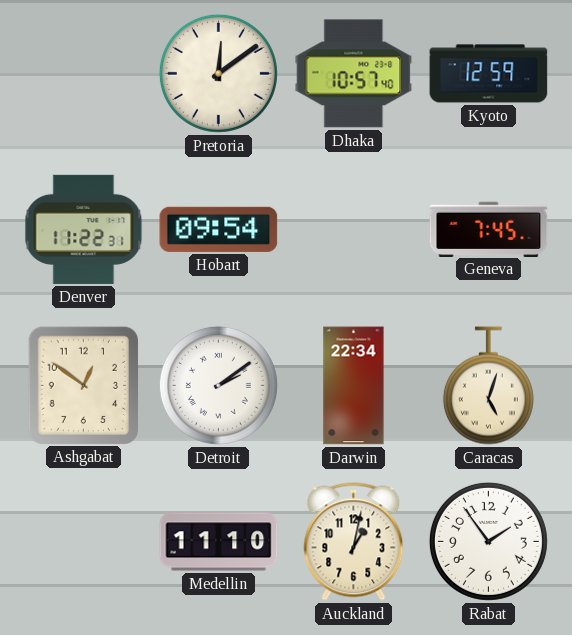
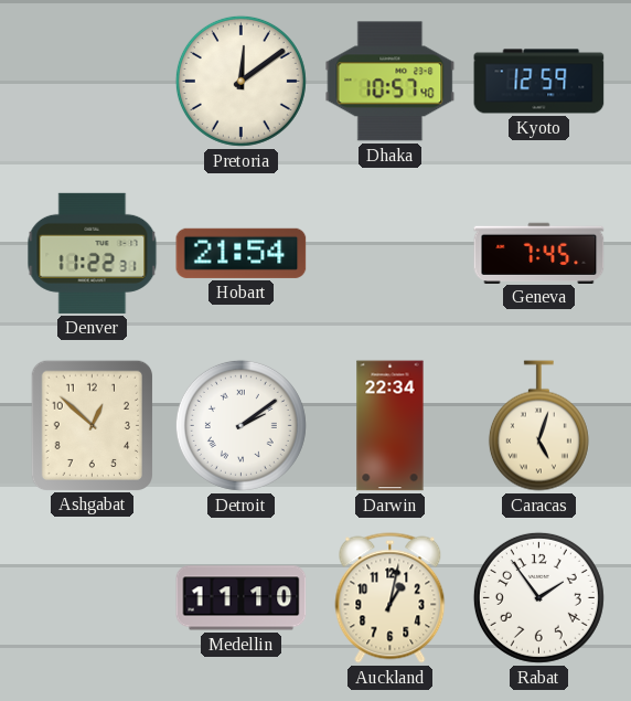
Hobart: 09:54 -> 21:54
Ashgabat: 12:51 -> 12:52
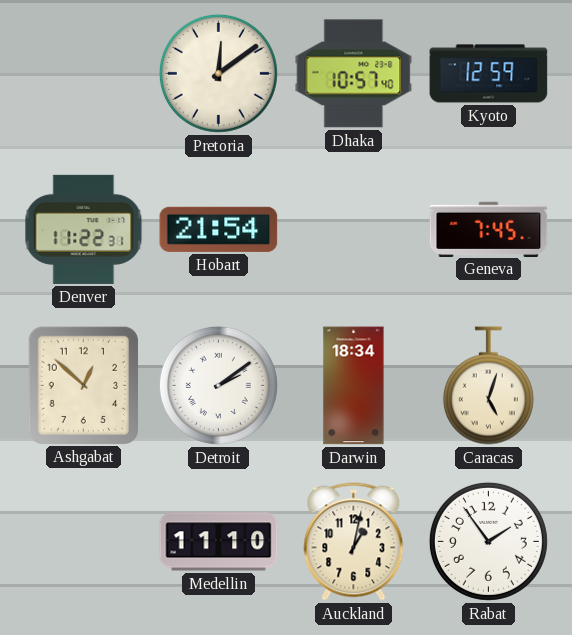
Darwin: 22:34 -> 18:34
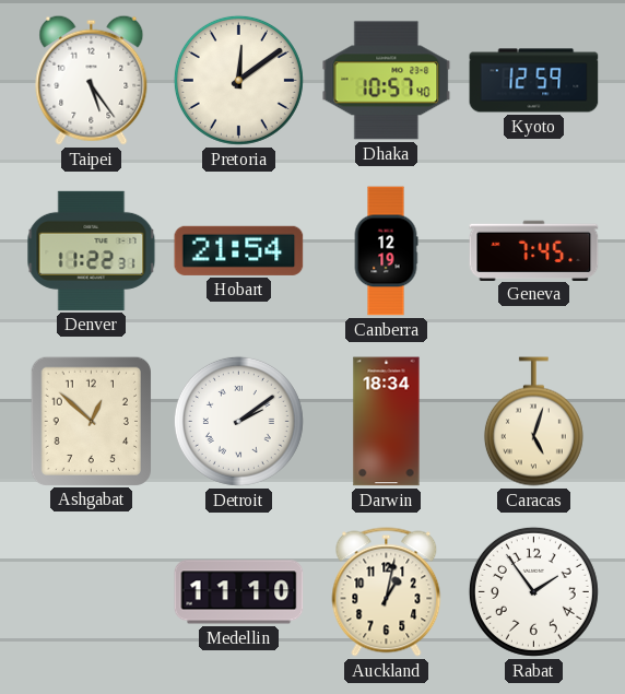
Taipei: none -> 5:24
Canberra: none -> 12:19
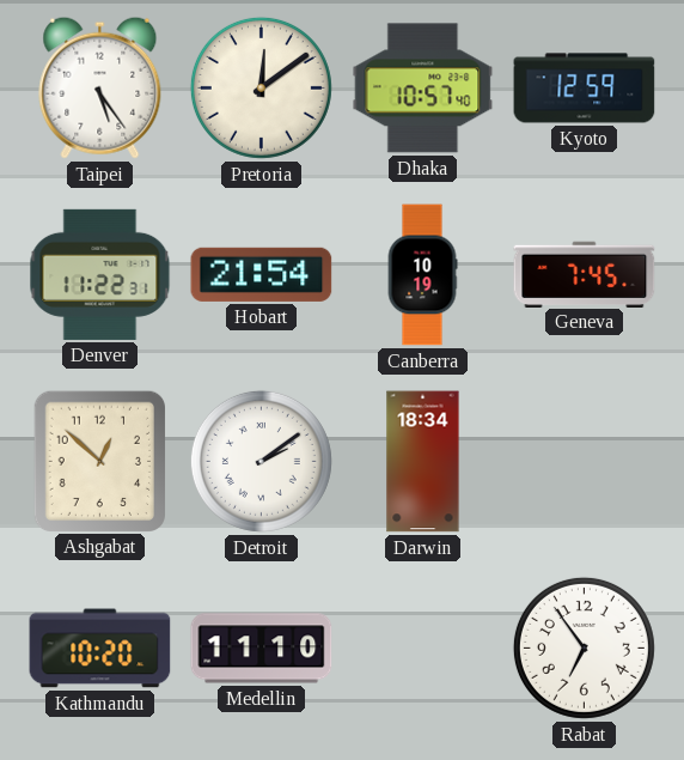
Canberra: 12:19 -> 10:19
Caracas: 5:03 -> none
Kathmandu: none -> 10:20
Auckland: 1:02 -> none
Rabat: 1:54 -> 6:54
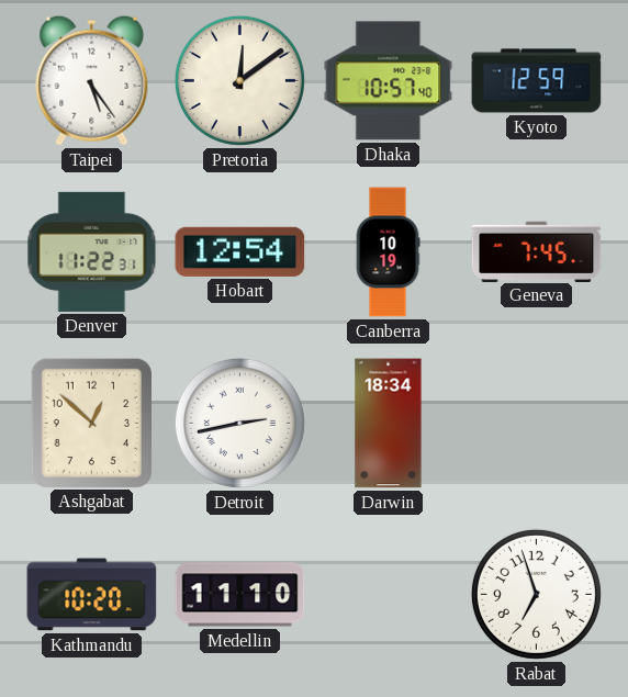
Hobart: 21:54 -> 12:54
Detroit: 2:09 -> 2:43
Rabat: 6:54 -> 6:57
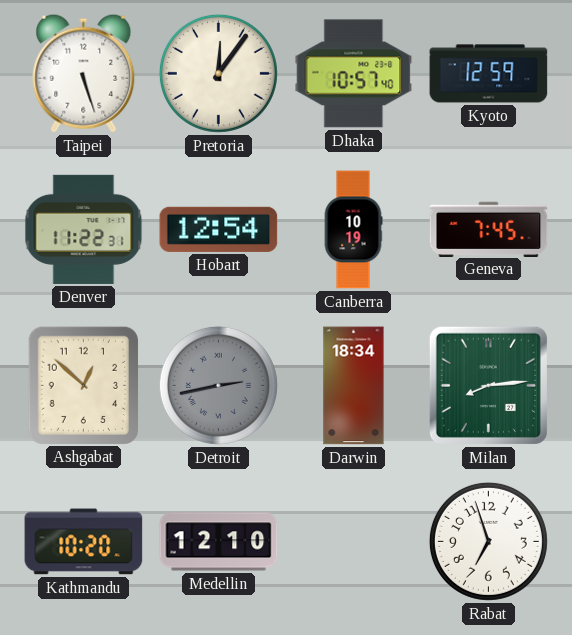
Taipei: 5:24 -> 5:27
Pretoria: 12:09 -> 12:06
Detroit dial: white -> grey
Milan: none -> 8:14
Medellin: 11:10 -> 12:10
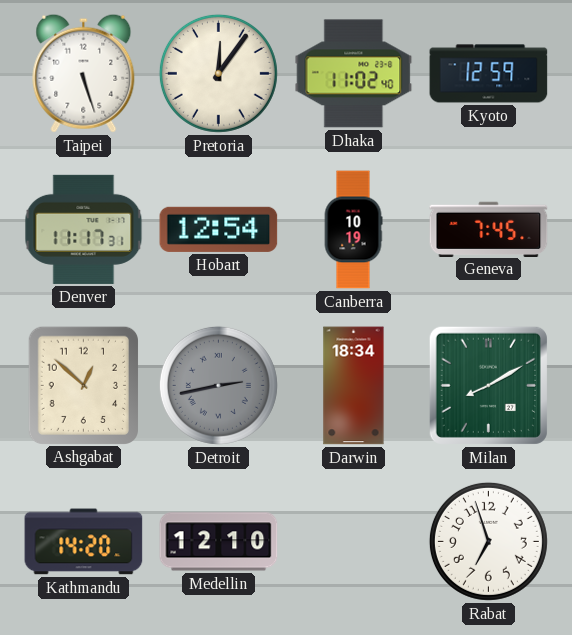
Dhaka: 10:57 -> 11:02
Denver: 11:22 -> 11:17
Milan: 8:14 -> 8:10
Kathmandu: 10:20 -> 14:20
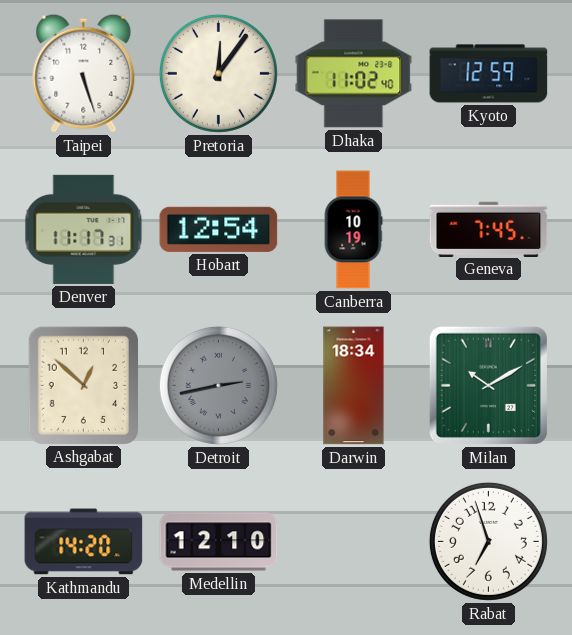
Milan: 8:10 -> 10:10
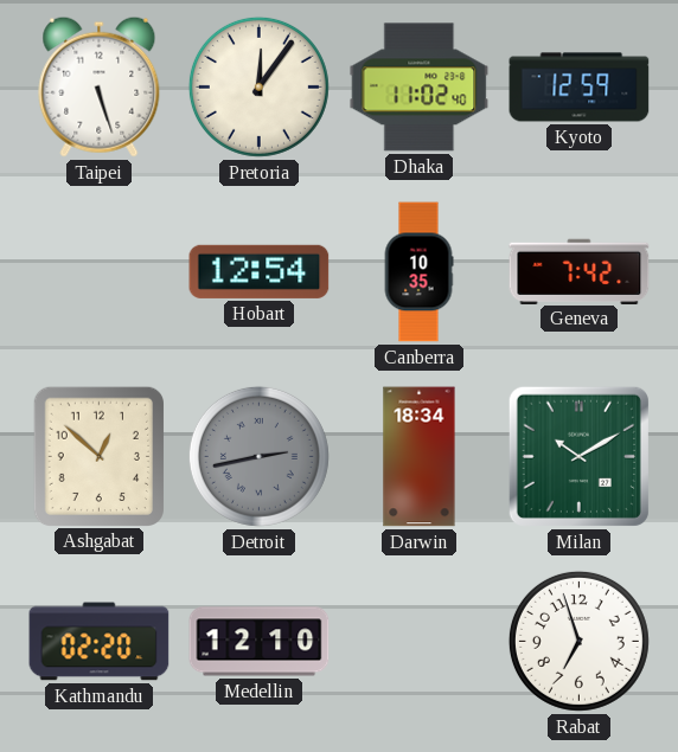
Denver: 11:17 -> none
Canberra: 10:19 -> 10:35
Geneva: 7:45 -> 7:42
Kathmandu: 14:20 -> 02:20
